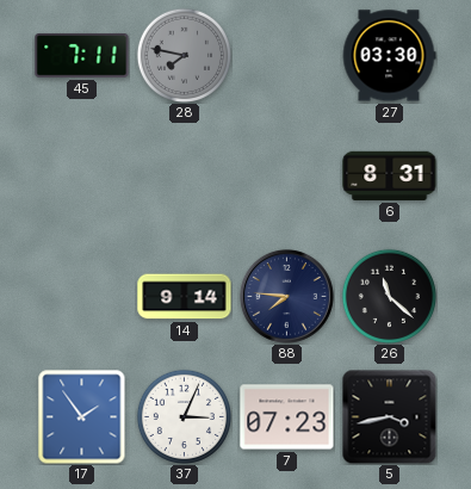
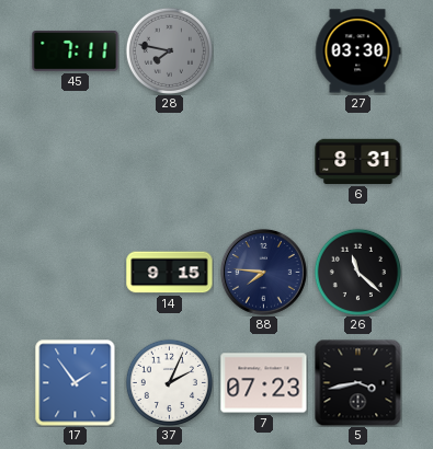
14: 9:14 -> 9:15
37: 3:04 -> 2:04
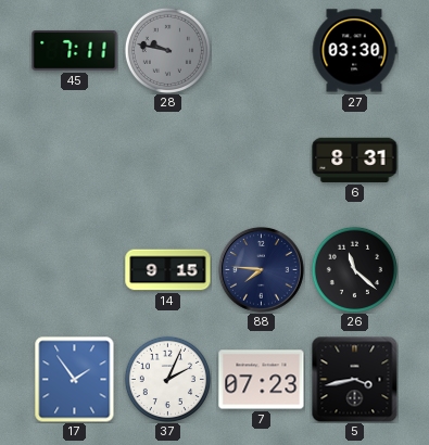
28: 7:47 -> 9:47
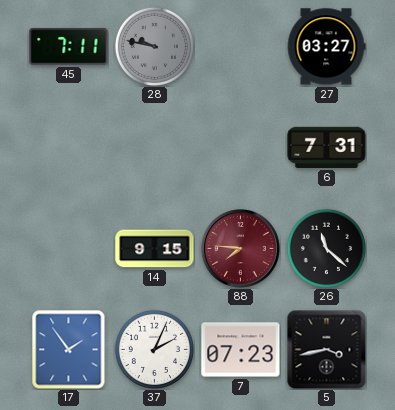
27: 03:30 -> 03:27
6: 8:31 -> 7:31
88 dial: navy -> burgundy
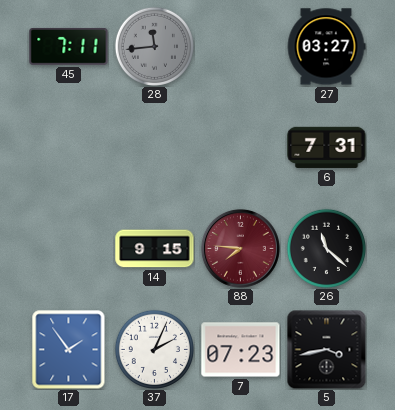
28: 9:47 -> 11:44
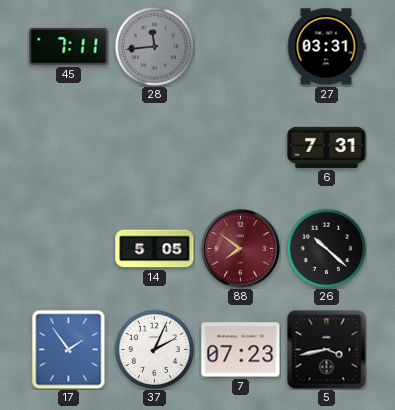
27: 03:27 -> 03:31
14: 9:15 -> 5:05
88: 7:46 -> 7:51
26: 11:22 -> 10:22
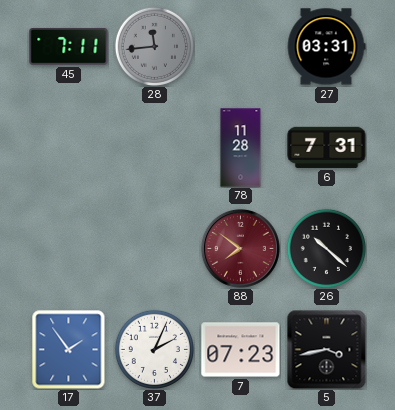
78: none -> 11:28
14: 5:05 -> none
